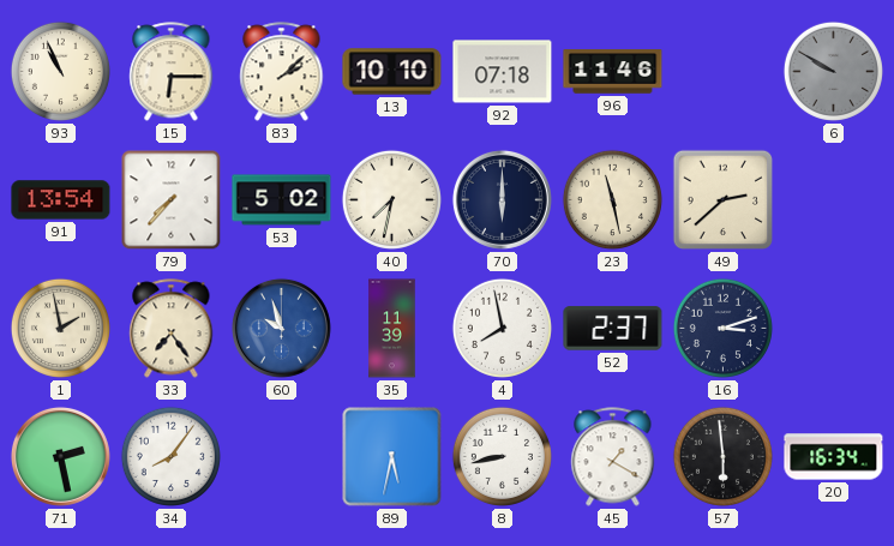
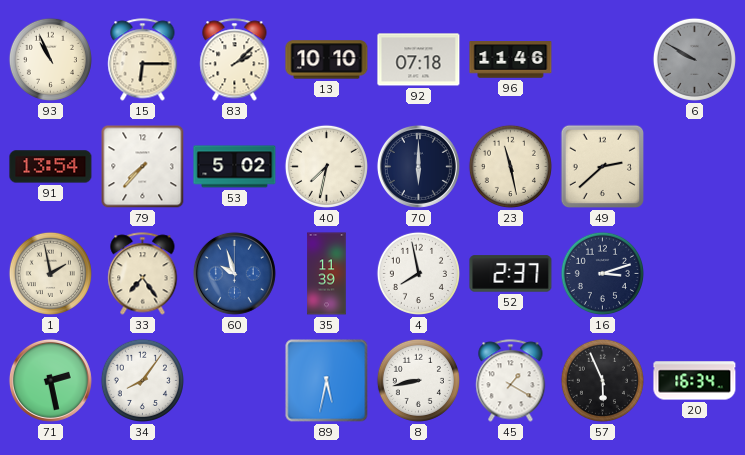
57: 5:59 -> 5:56
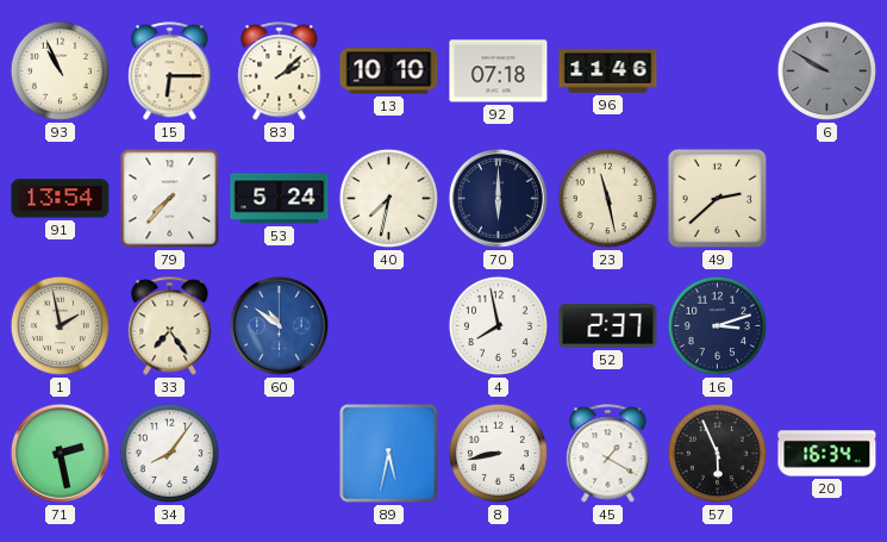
53: 5:02 -> 5:24
60: 9:57 -> 10:51
35: 11:39 -> none
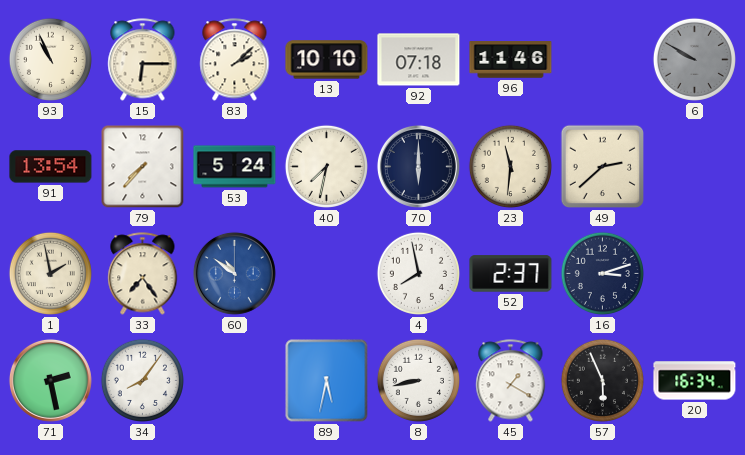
23: 11:28 -> 11:31
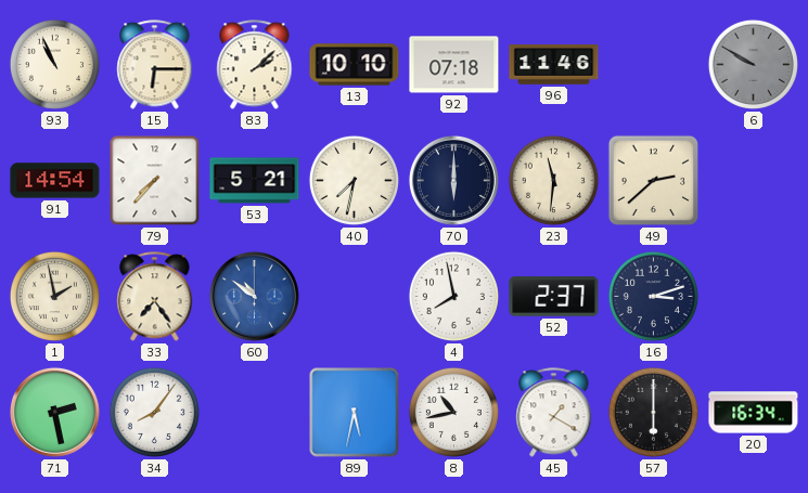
91: 13:54 -> 14:54
53: 5:24 -> 5:21
8: 8:43 -> 10:43
57: 5:56 -> 6:00
